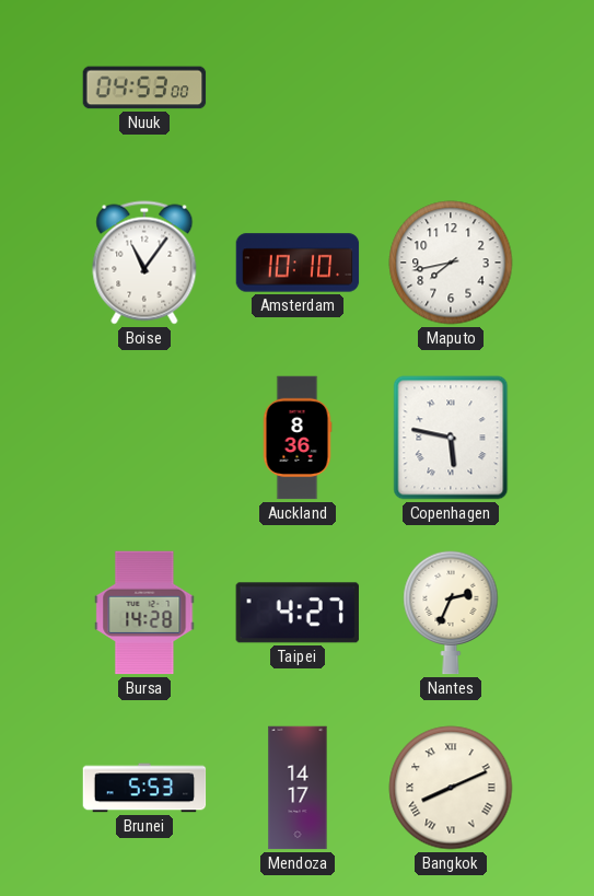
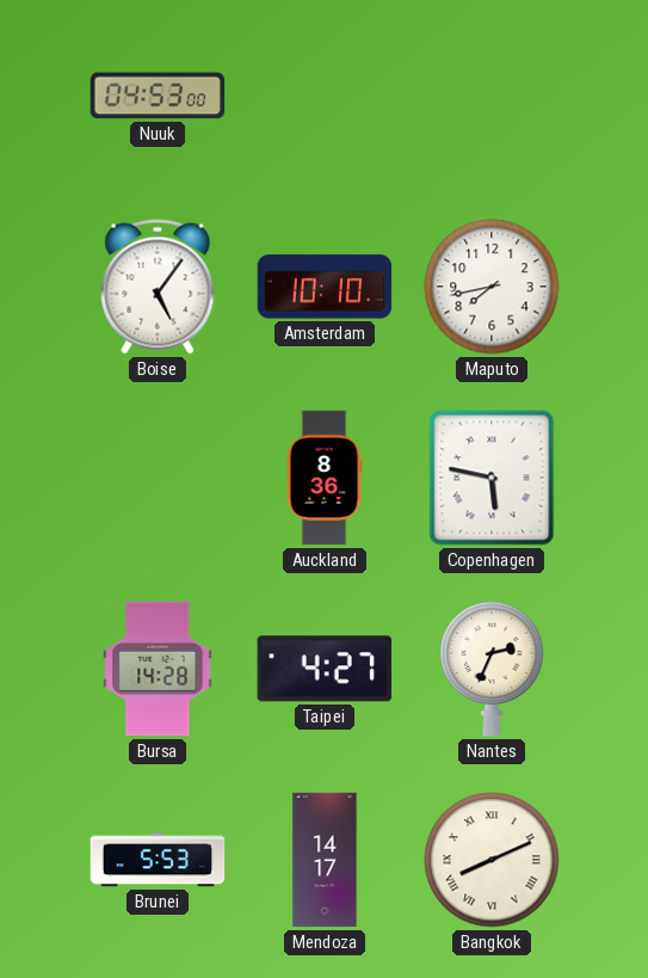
Boise: 11:06 -> 5:06
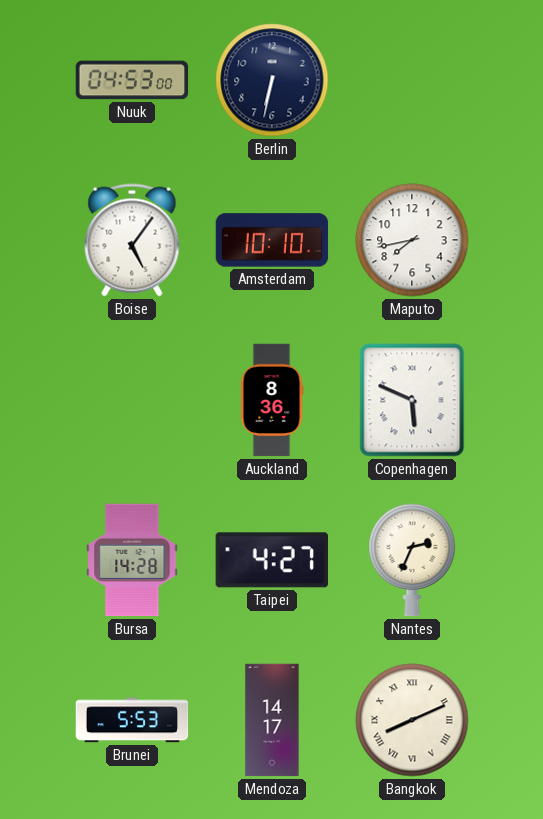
Berlin: none -> 6:32
Copenhagen: 5:47 -> 5:49
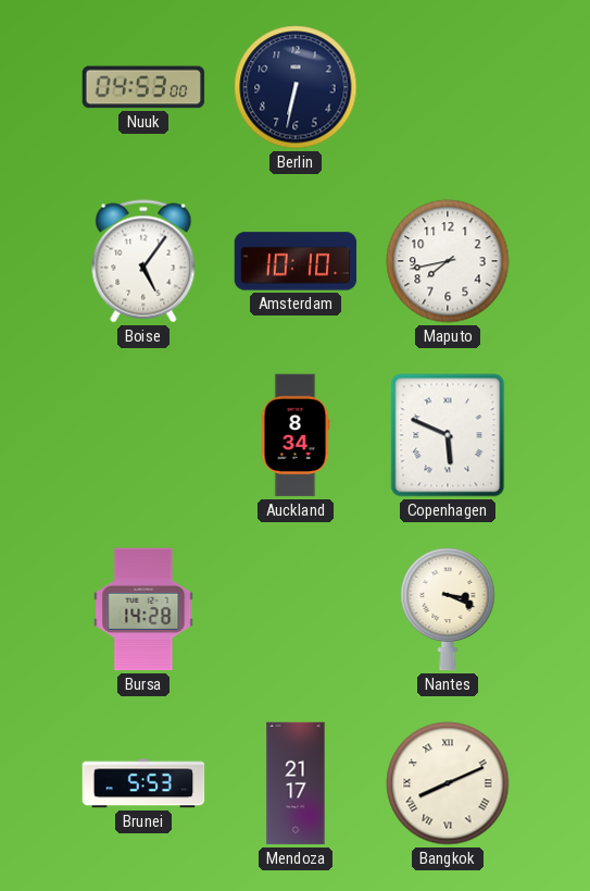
Auckland: 8:36 -> 8:34
Taipei: 4:27 -> none
Nantes: 2:34 -> 3:19
Mendoza: 14:17 -> 21:17
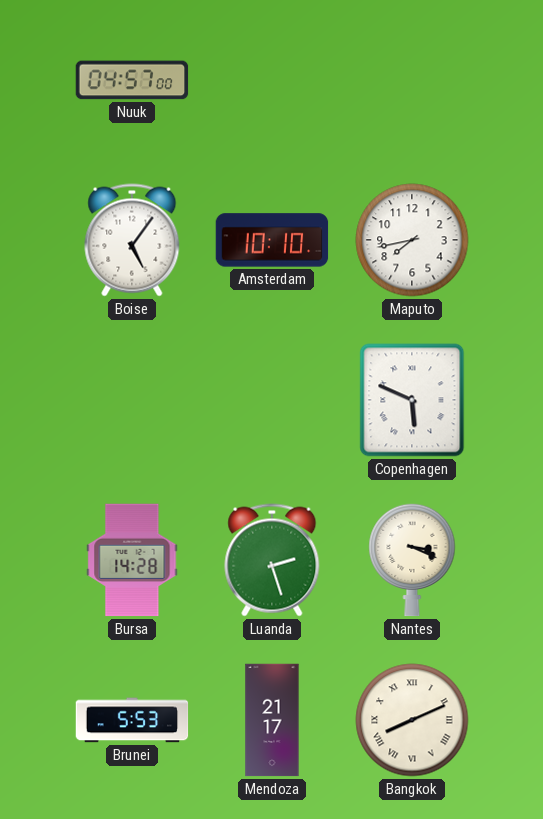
Nuuk: 04:53 -> 04:57
Berlin: 6:32 -> none
Auckland: 8:34 -> none
Luanda: none -> 2:27
